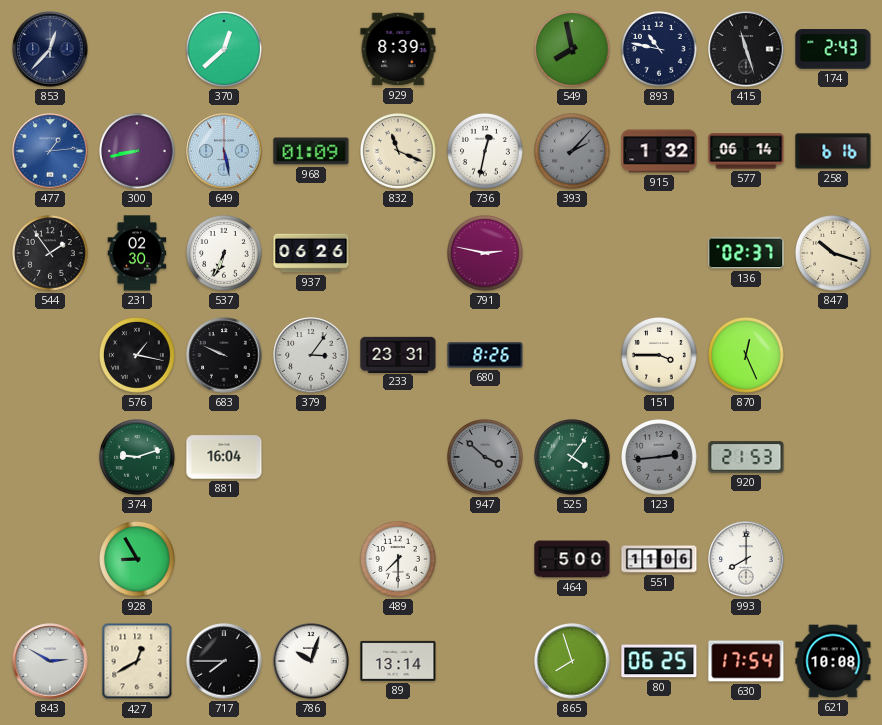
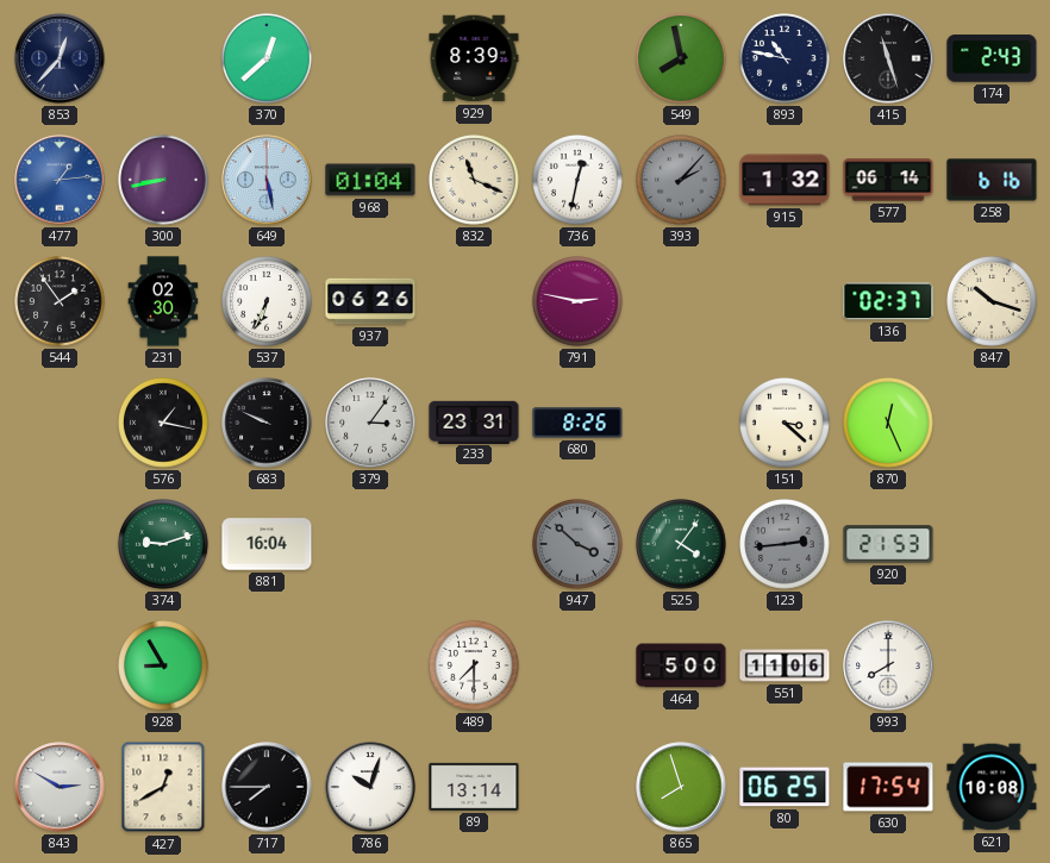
968: 01:09 -> 01:04
151: 3:45 -> 3:22
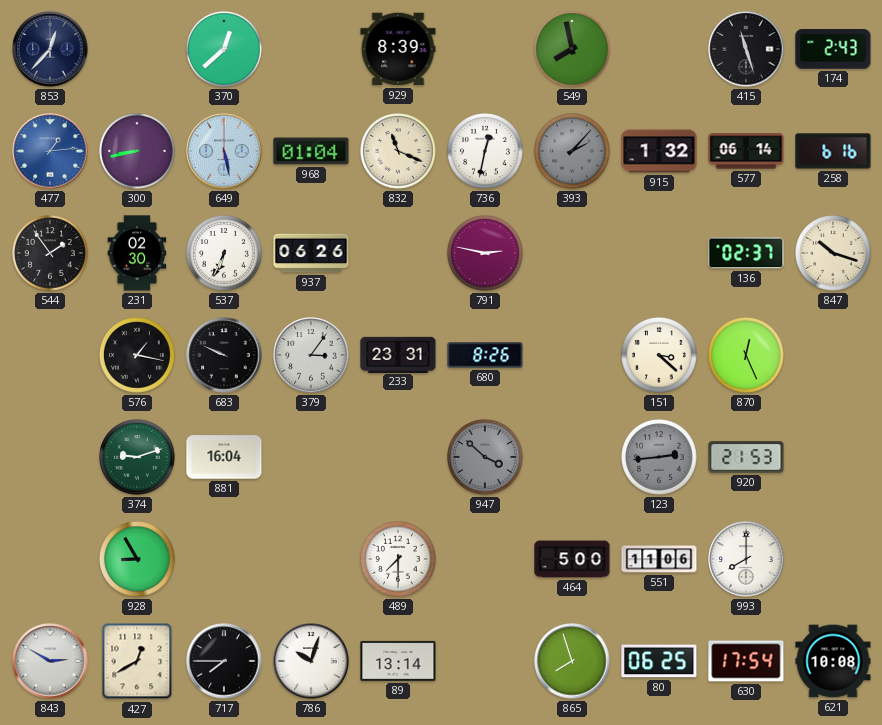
893: 10:47 -> none
525: 4:06 -> none
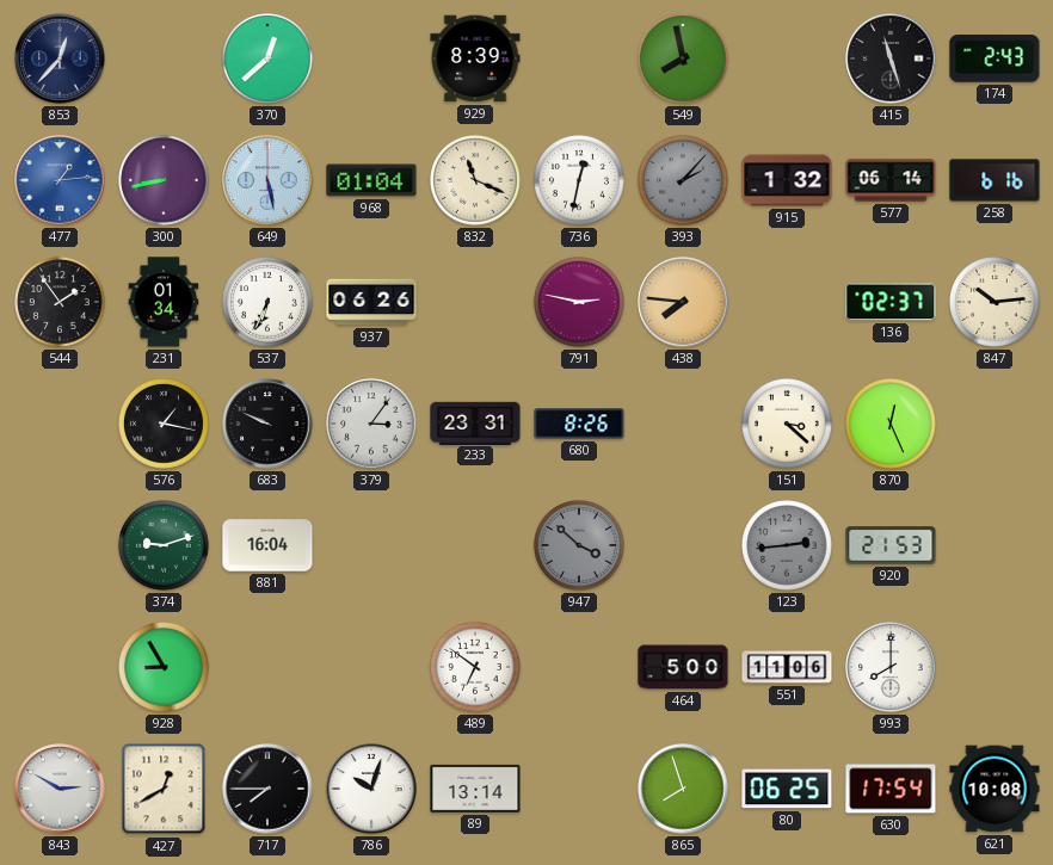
231: 02:30 -> 01:34
438: none -> 7:46
847: 10:18 -> 10:14
489: 7:30 -> 6:51
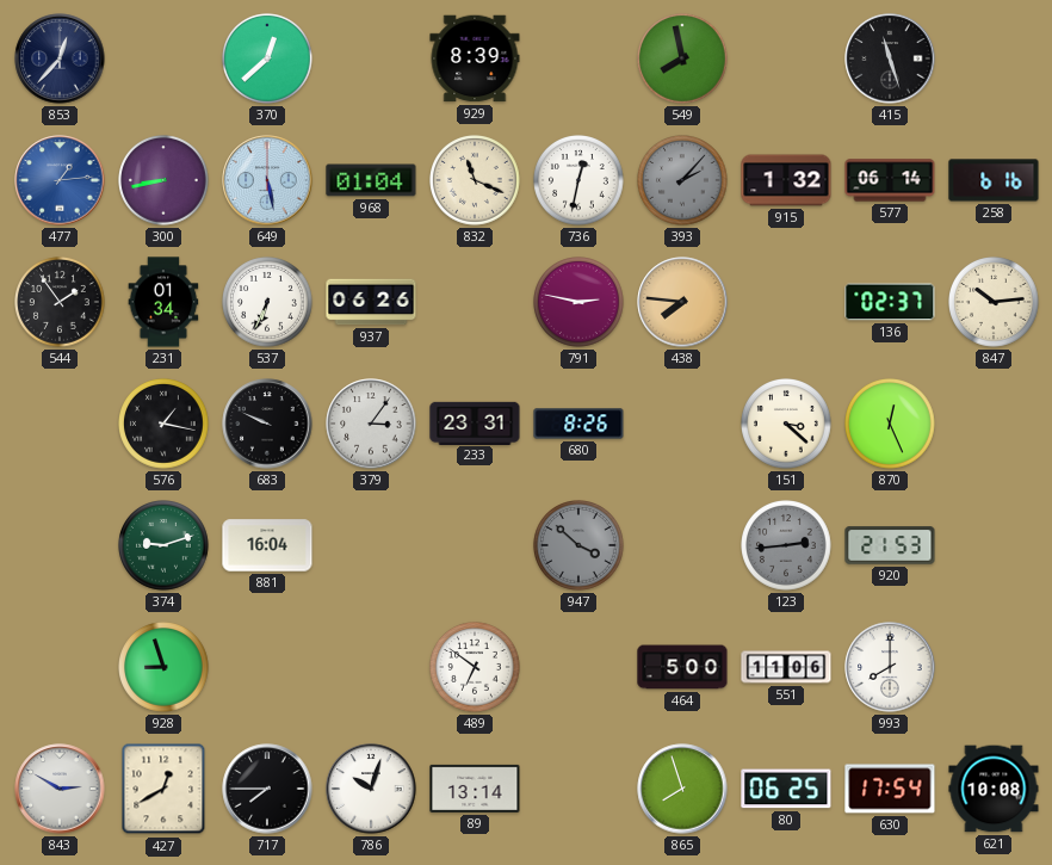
174: 2:43 -> none
928: 8:55 -> 8:57
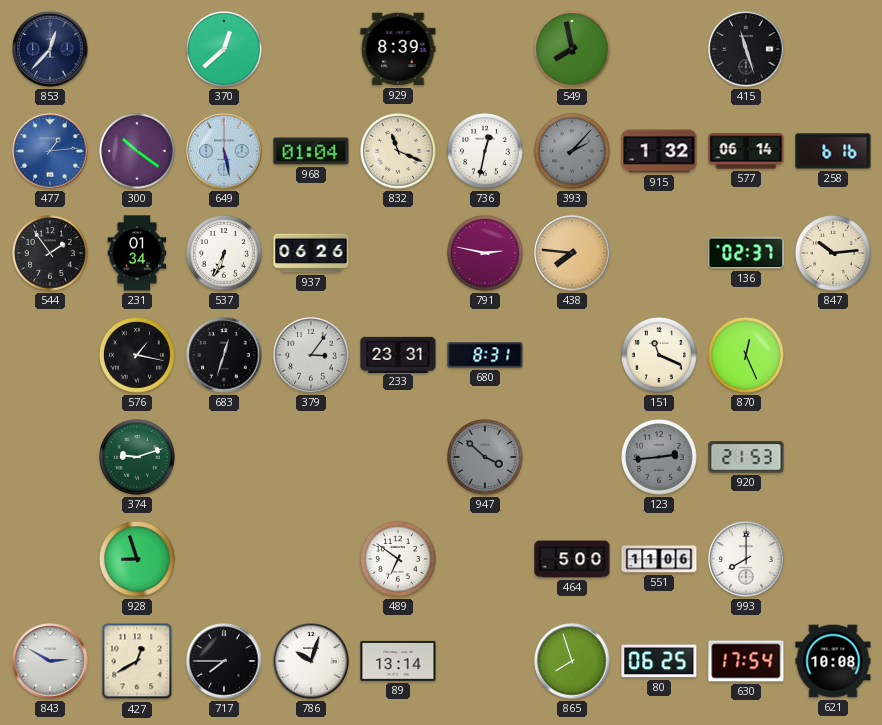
300: 8:43 -> 10:21
683: 9:49 -> 12:33
680: 8:26 -> 8:31
151: 3:22 -> 11:19
881: 16:04 -> none
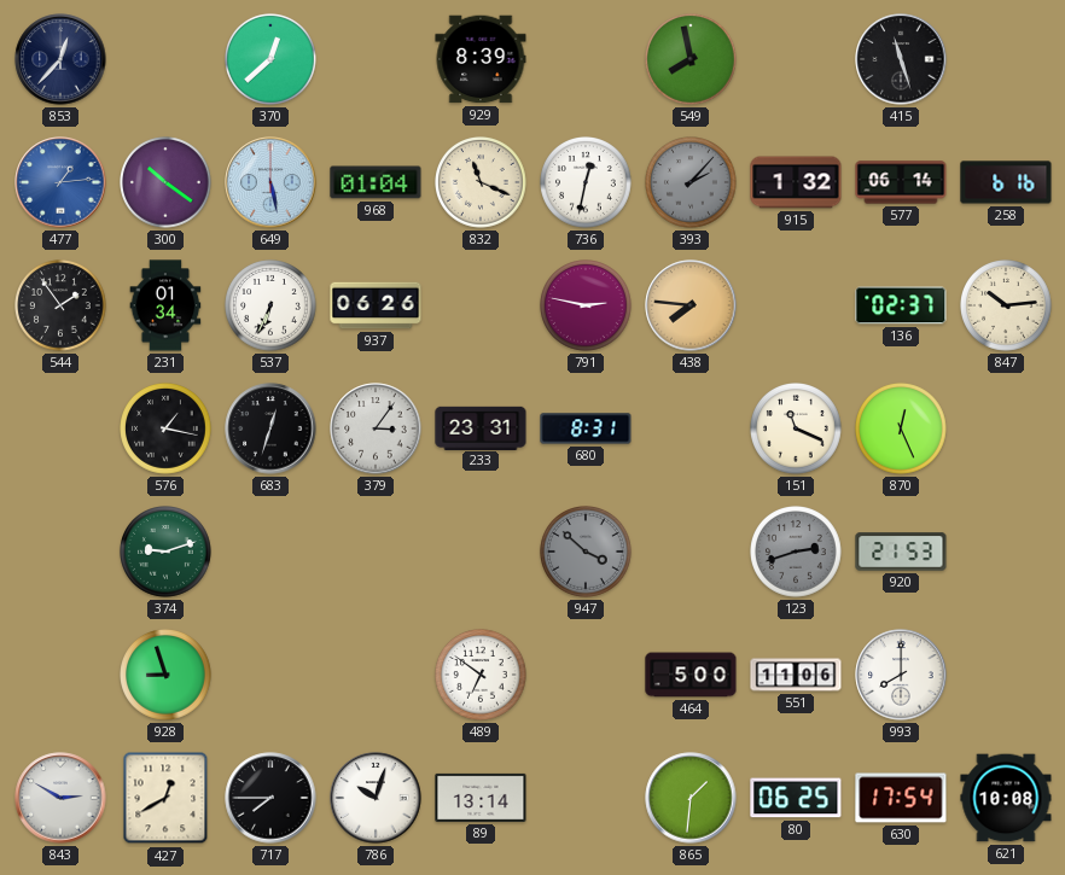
123: 2:44 -> 2:42
865: 7:57 -> 1:31
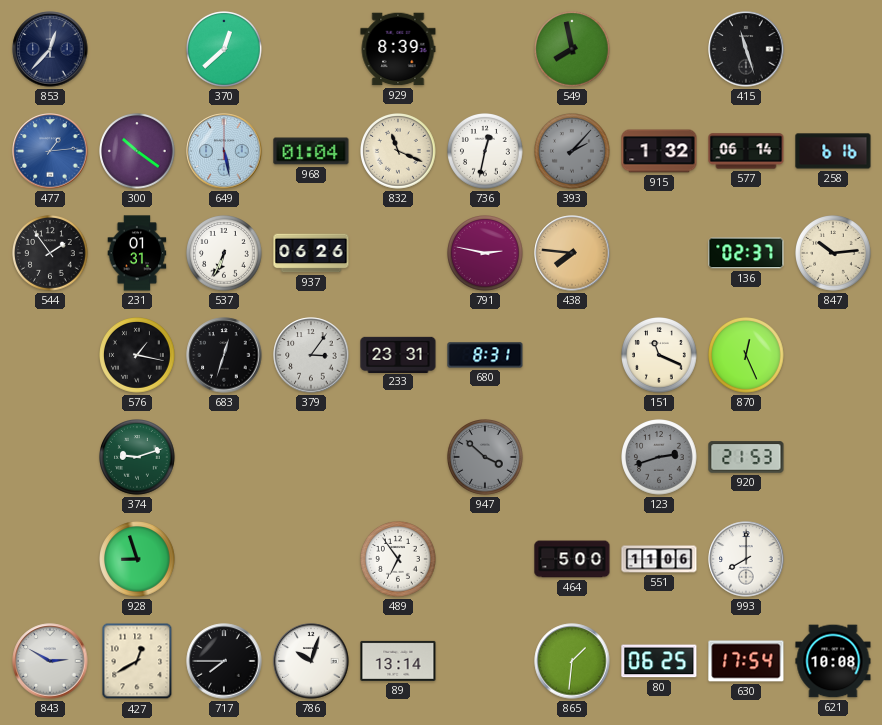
231: 01:34 -> 01:31
489: 6:51 -> 6:54
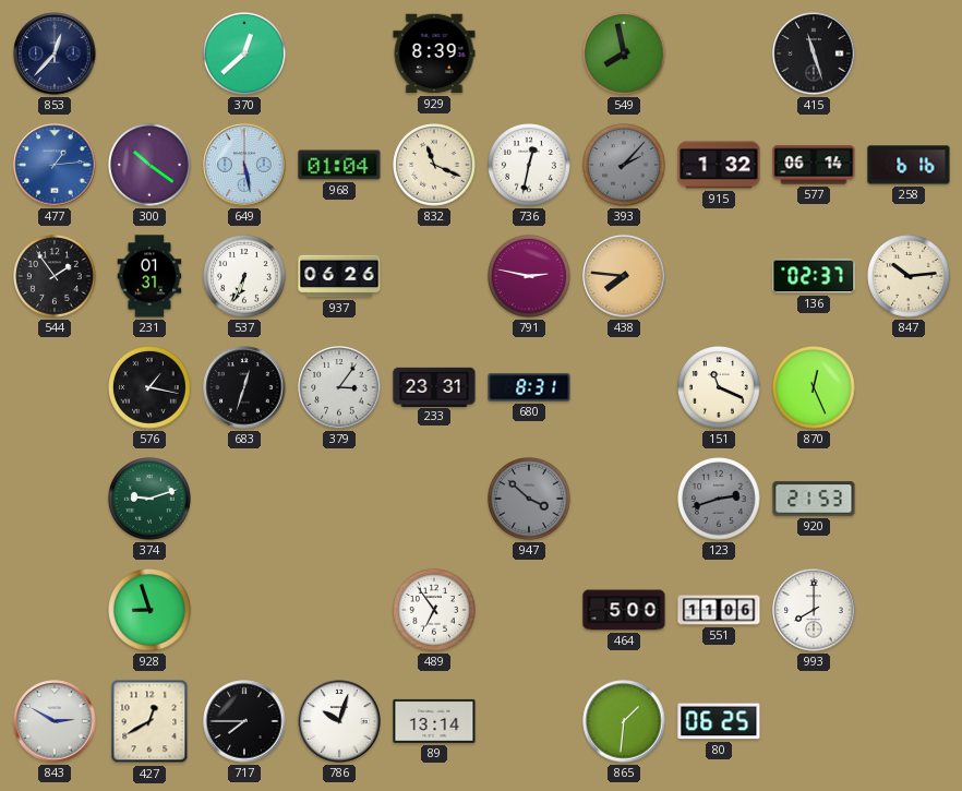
630: 17:54 -> none
621: 10:08 -> none
